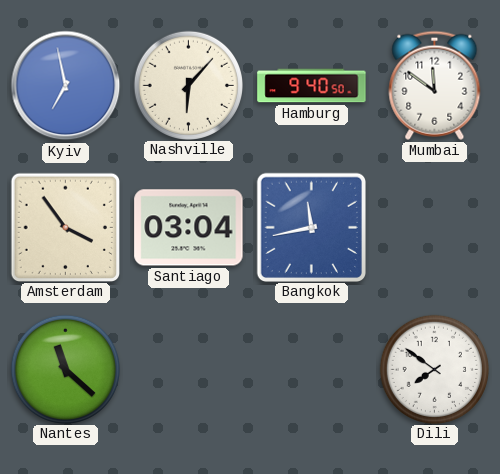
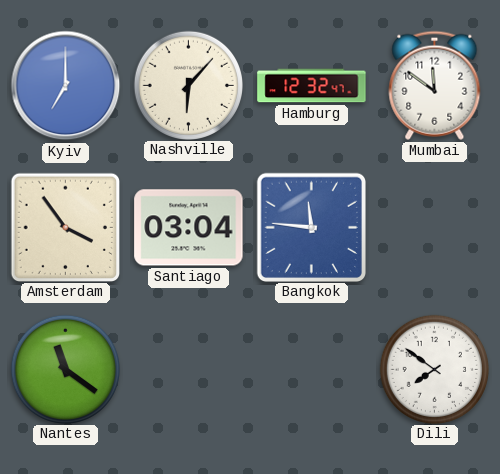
Kyiv: 6:58 -> 7:00
Hamburg: 9:40 -> 12:32
Bangkok: 11:43 -> 11:46
Nantes: 11:22 -> 11:21
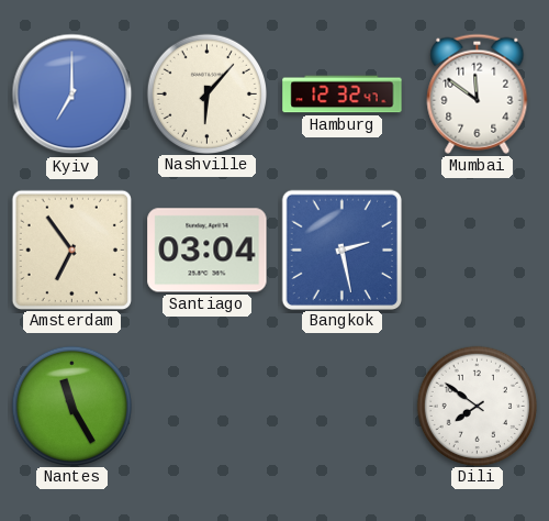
Amsterdam: 3:54 -> 6:54
Bangkok: 11:46 -> 2:28
Nantes: 11:21 -> 11:25
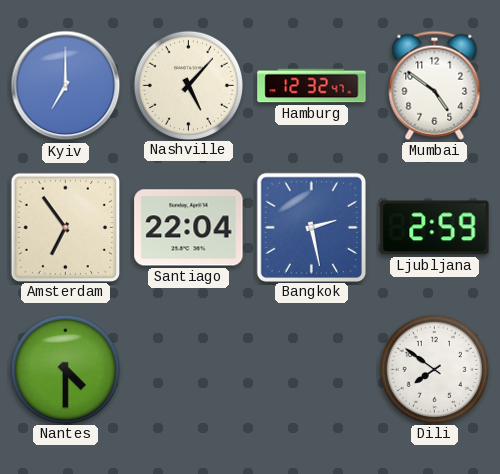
Nashville: 6:07 -> 5:07
Mumbai: 11:51 -> 4:51
Santiago: 03:04 -> 22:04
Ljubljana: none -> 2:59
Nantes: 11:25 -> 4:30
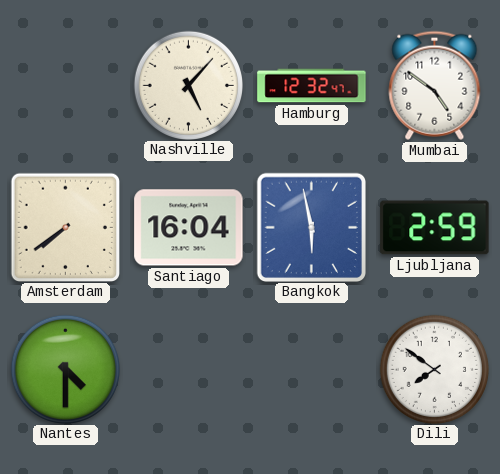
Kyiv: 7:00 -> none
Amsterdam: 6:54 -> 7:39
Santiago: 22:04 -> 16:04
Bangkok: 2:28 -> 5:58
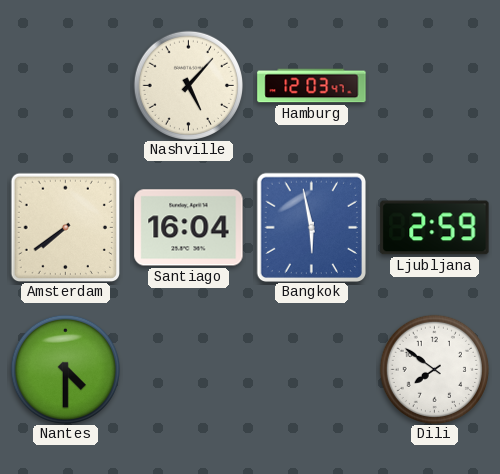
Hamburg: 12:32 -> 12:03
Mumbai: 4:51 -> none
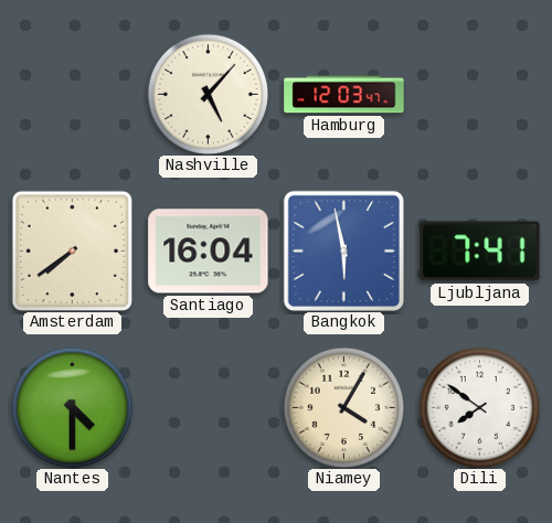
Ljubljana: 2:59 -> 7:41
Niamey: none -> 4:05
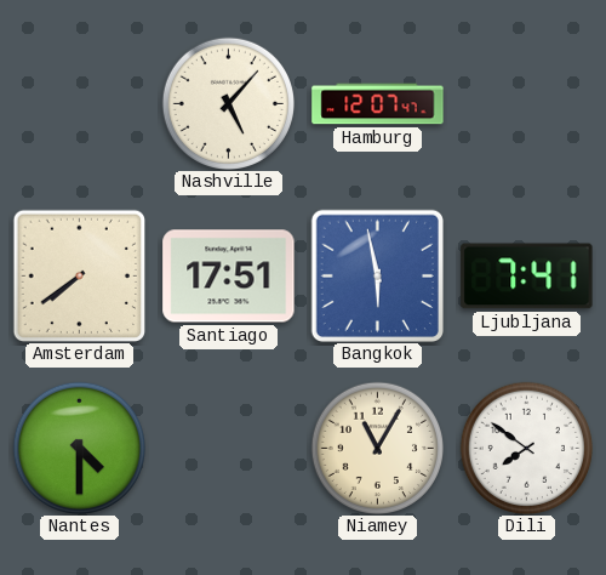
Hamburg: 12:03 -> 12:07
Santiago: 16:04 -> 17:51
Niamey: 4:05 -> 11:05
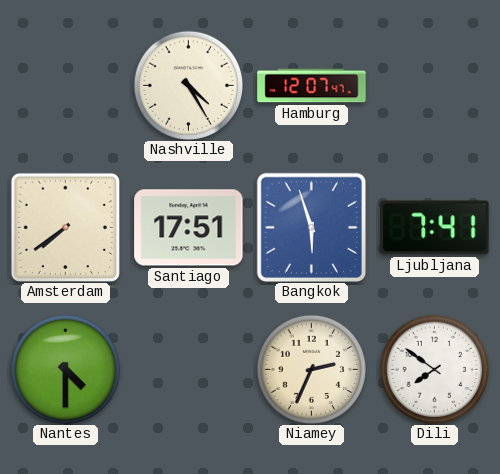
Nashville: 5:07 -> 4:25
Bangkok: 5:58 -> 5:57
Niamey: 11:05 -> 2:34
